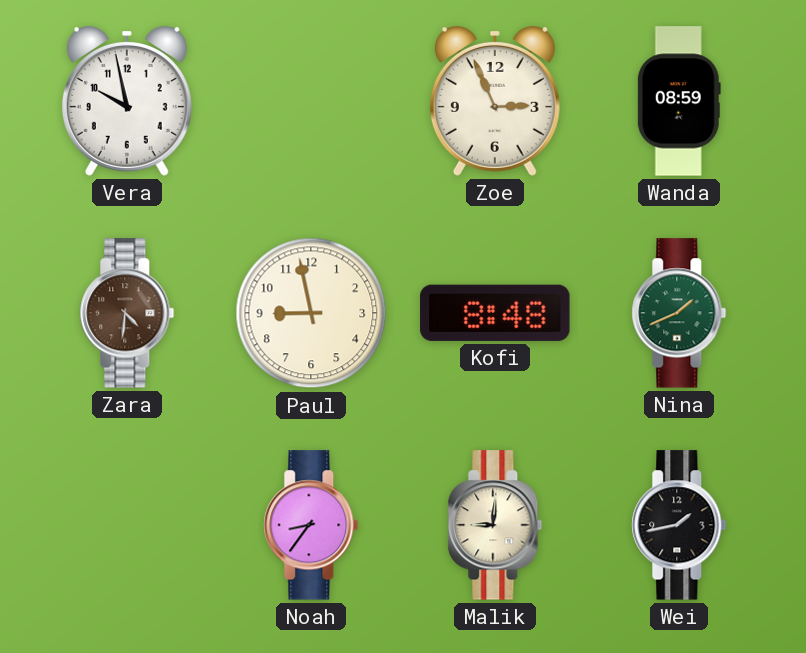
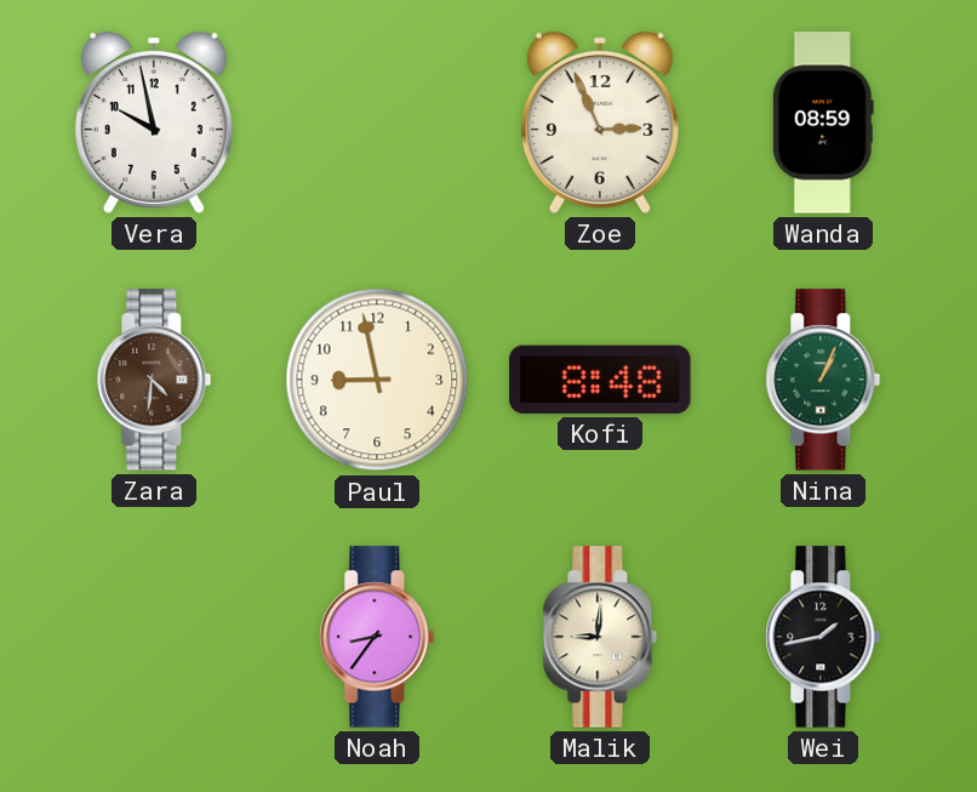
Nina: 1:41 -> 1:04
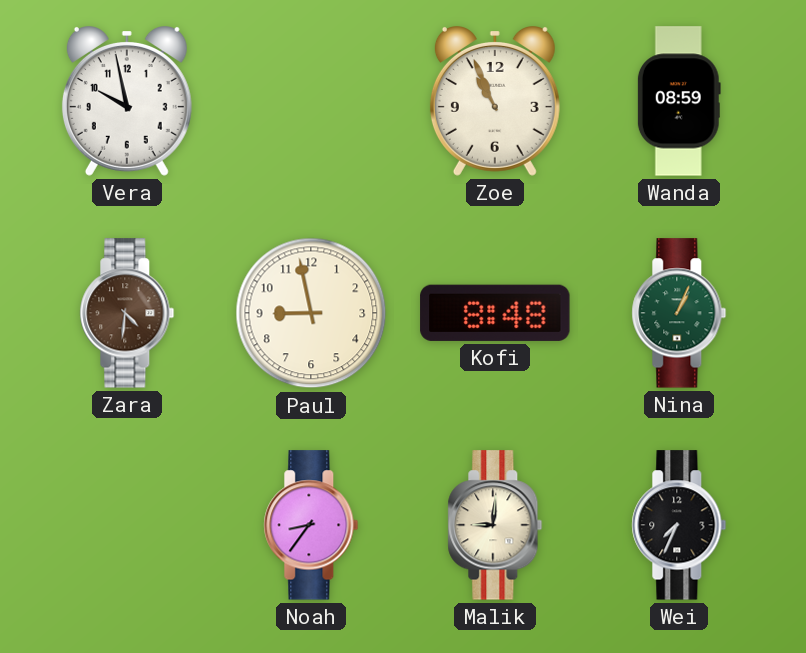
Zoe: 2:56 -> 10:56
Wei: 1:43 -> 7:34
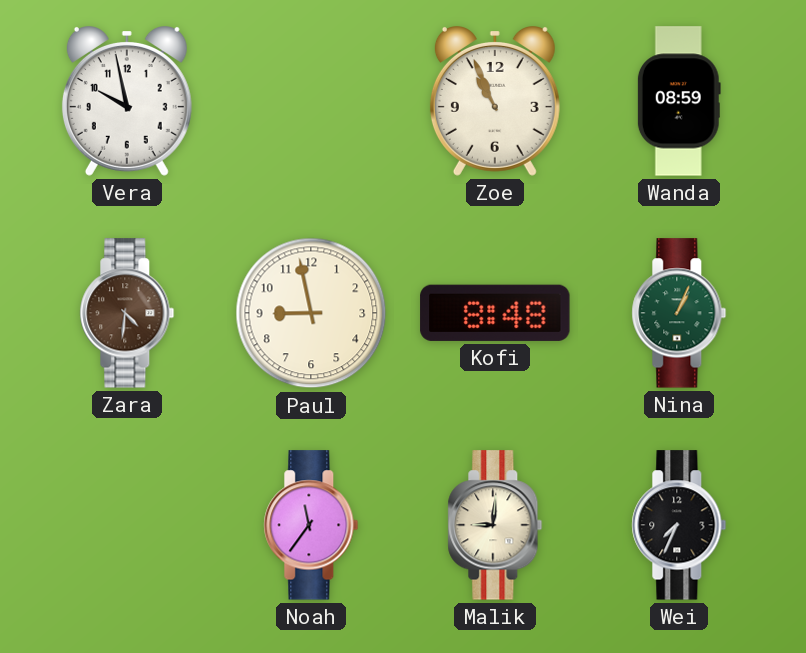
Noah: 8:36 -> 11:36
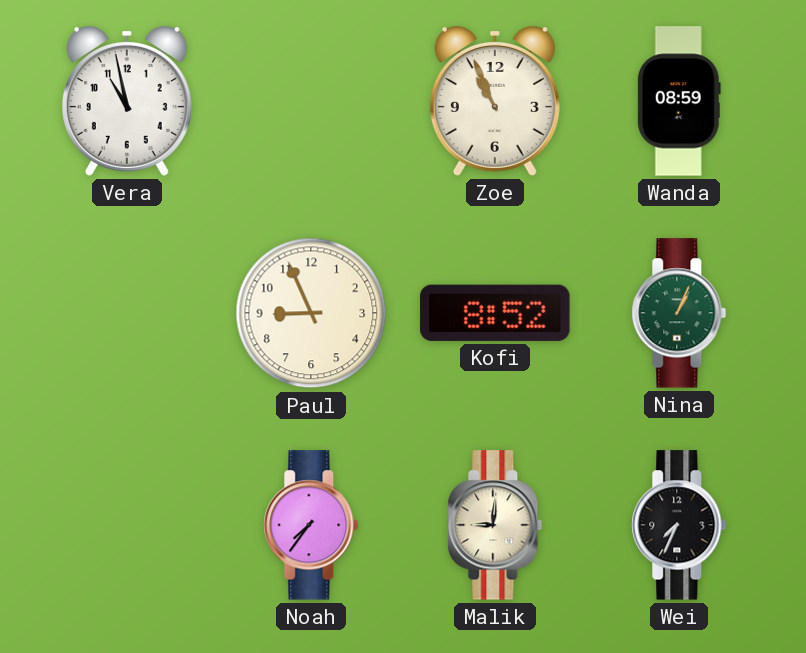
Vera: 9:58 -> 10:58
Zara: 4:31 -> none
Paul: 8:58 -> 8:56
Kofi: 8:48 -> 8:52
Noah: 11:36 -> 7:36
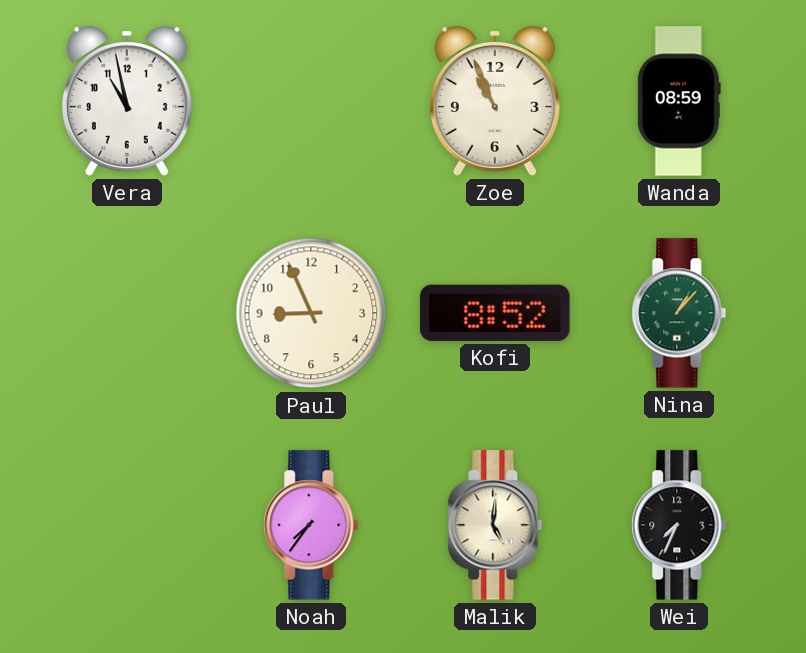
Nina: 1:04 -> 1:07
Malik: 9:01 -> 5:01
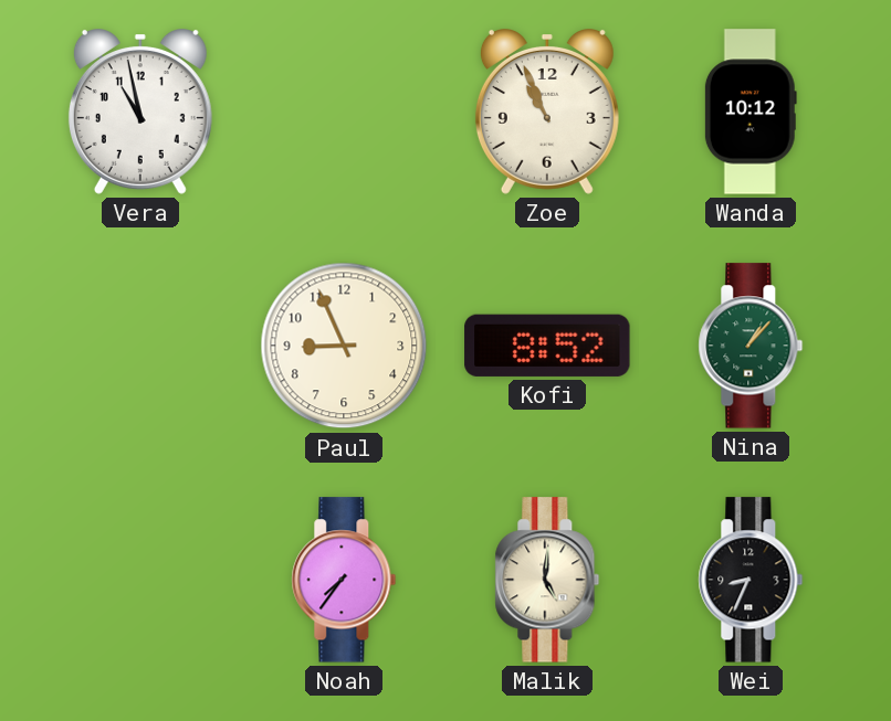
Wanda: 08:59 -> 10:12
Wei: 7:34 -> 8:34
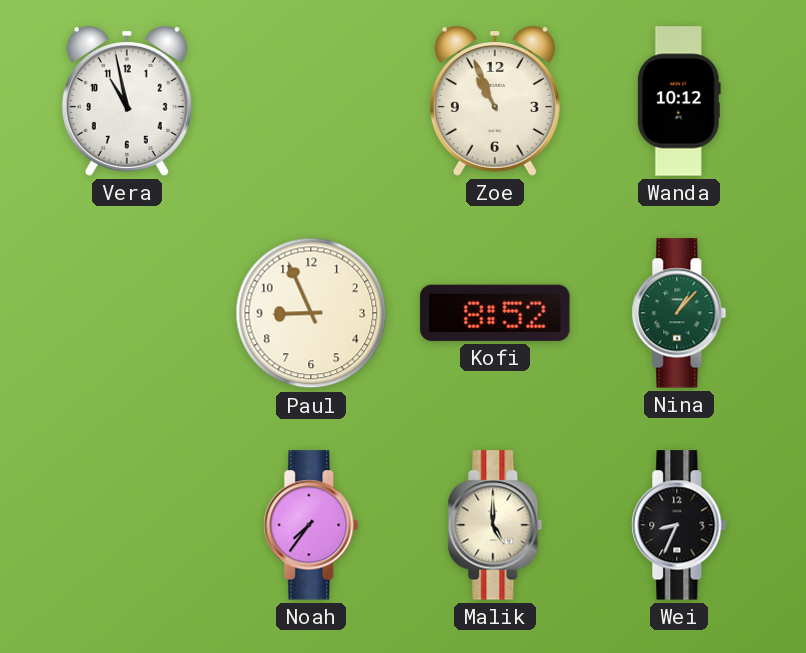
Malik: 5:01 -> 5:00
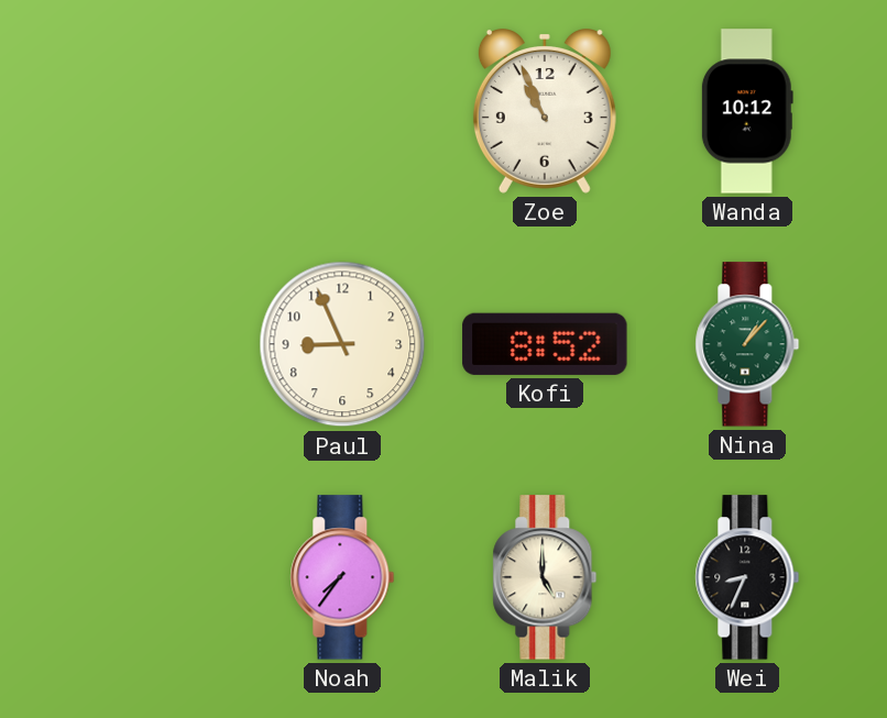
Vera: 10:58 -> none
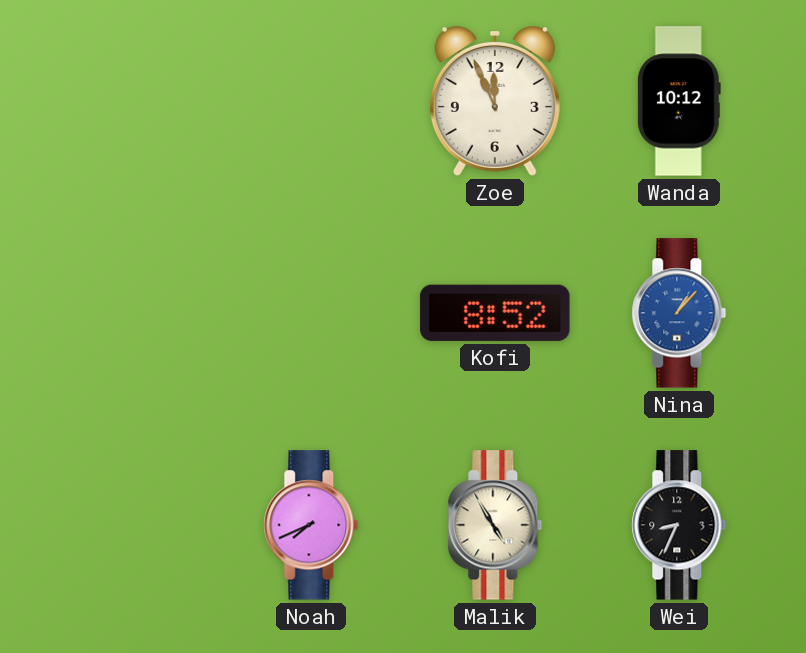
Zoe: 10:56 -> 11:56
Paul: 8:56 -> none
Nina dial: green -> blue
Noah: 7:36 -> 7:41
Malik: 5:00 -> 4:55
